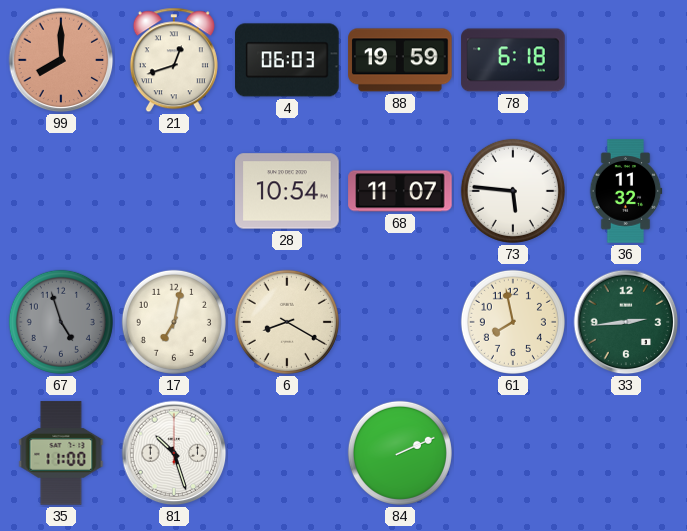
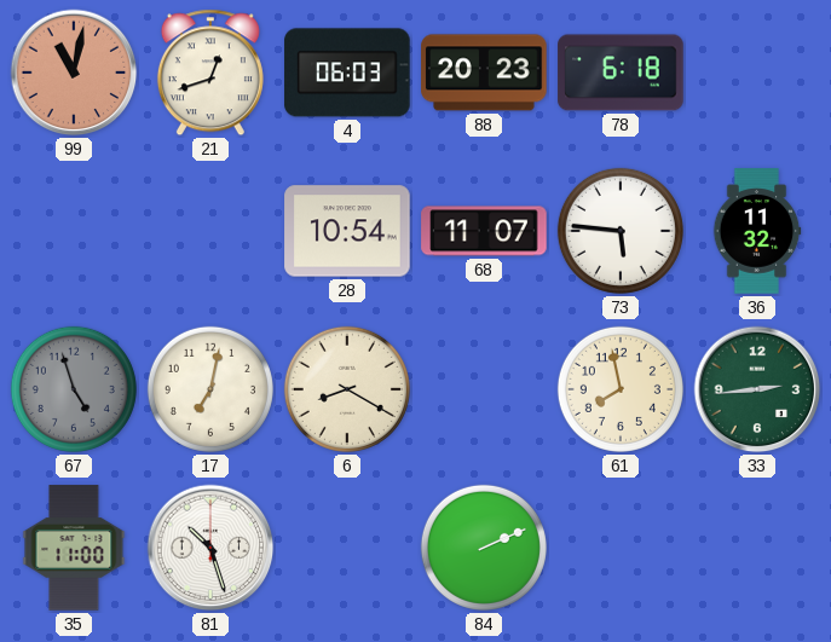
99: 8:00 -> 11:02
88: 19:59 -> 20:23
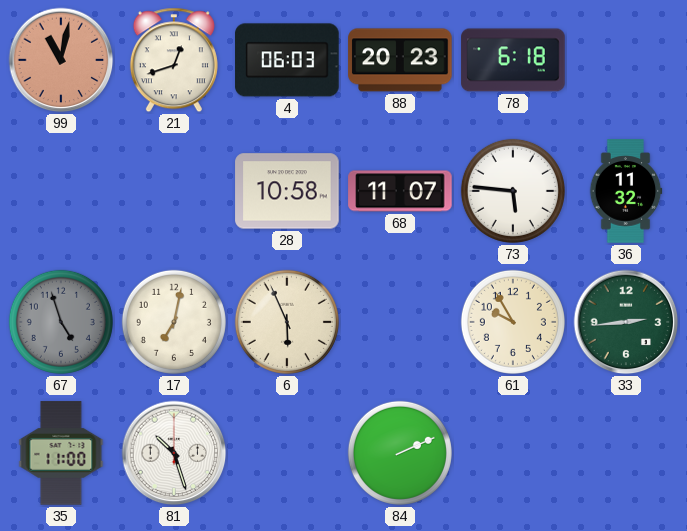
28: 10:54 -> 10:58
6: 8:20 -> 5:56
61: 7:58 -> 9:55
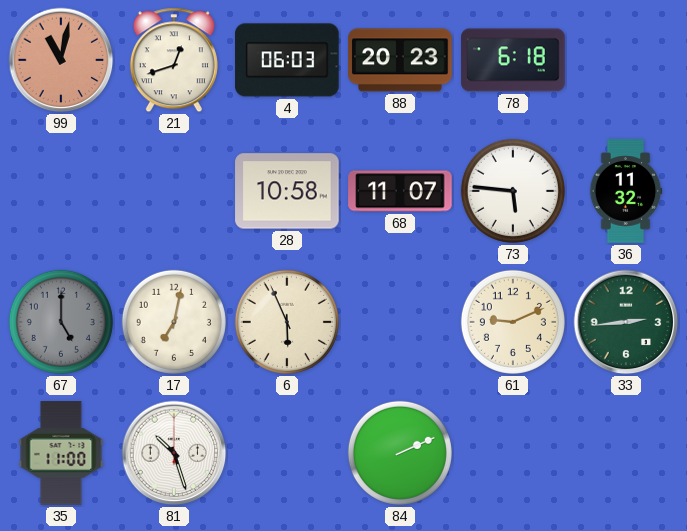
67: 4:57 -> 5:00
61: 9:55 -> 9:11
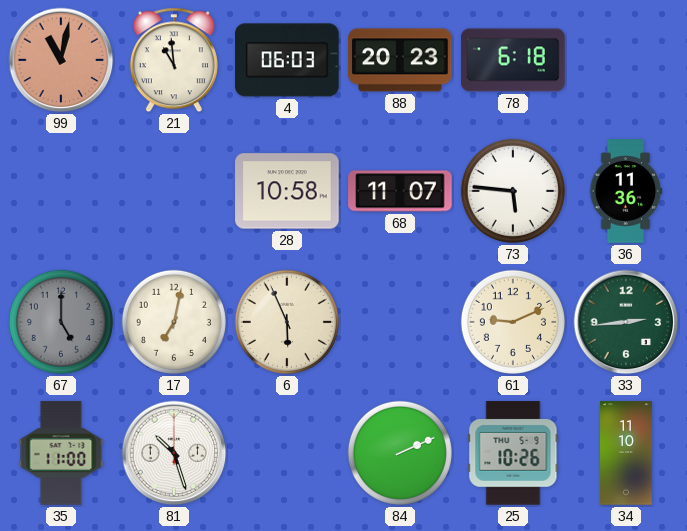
21: 12:42 -> 10:59
36: 11:32 -> 11:36
25: none -> 10:26
34: none -> 11:10
